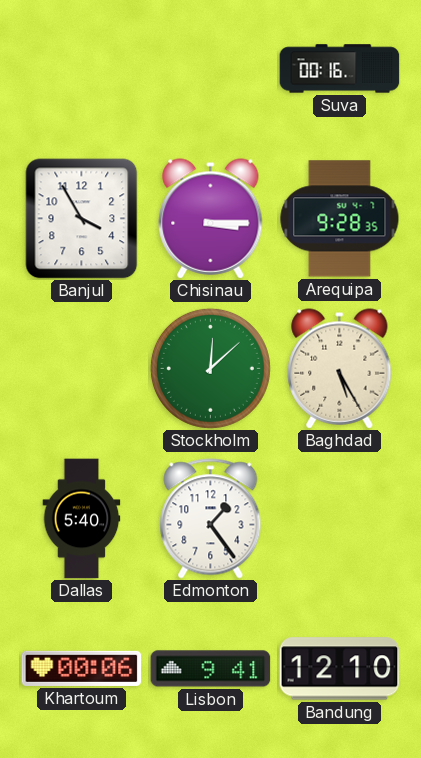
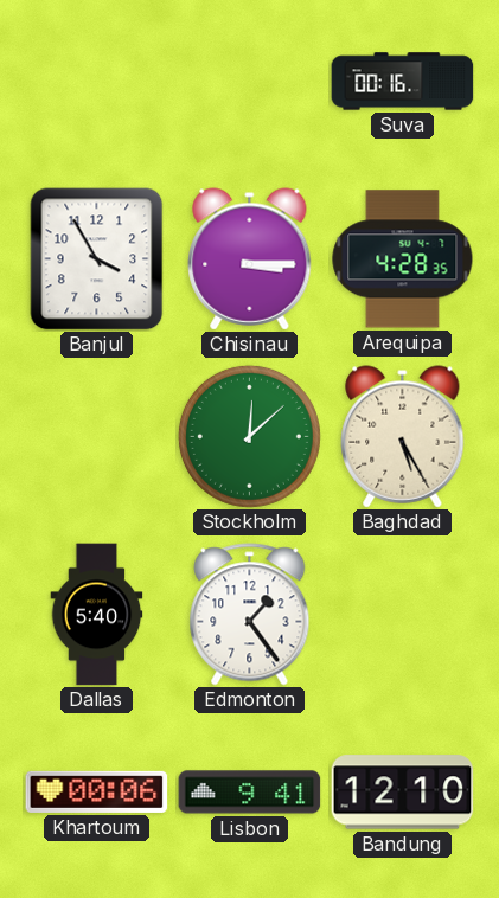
Arequipa: 9:28 -> 4:28
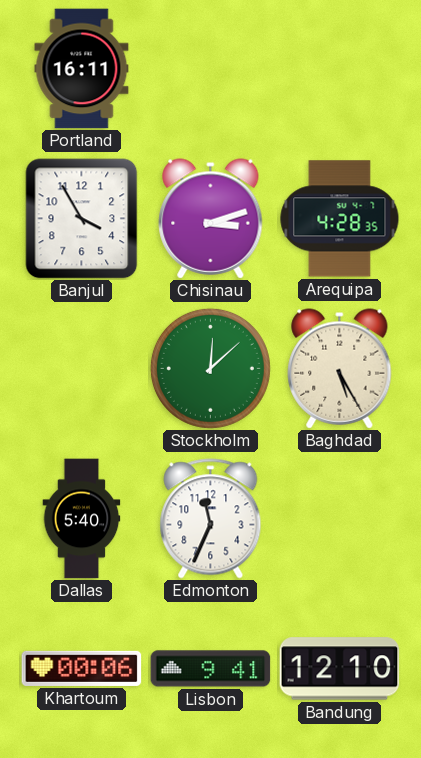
Portland: none -> 16:11
Suva: 00:16 -> none
Chisinau: 3:15 -> 3:12
Edmonton: 1:24 -> 11:34
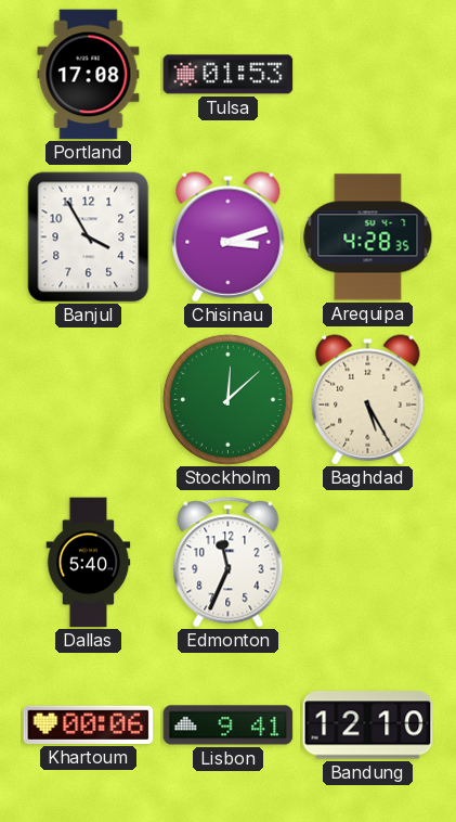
Portland: 16:11 -> 17:08
Tulsa: none -> 01:53
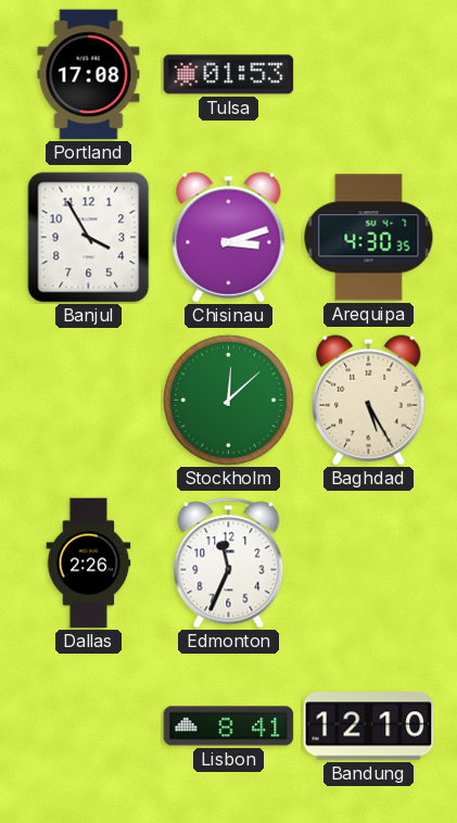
Arequipa: 4:28 -> 4:30
Dallas: 5:40 -> 2:26
Khartoum: 00:06 -> none
Lisbon: 9:41 -> 8:41
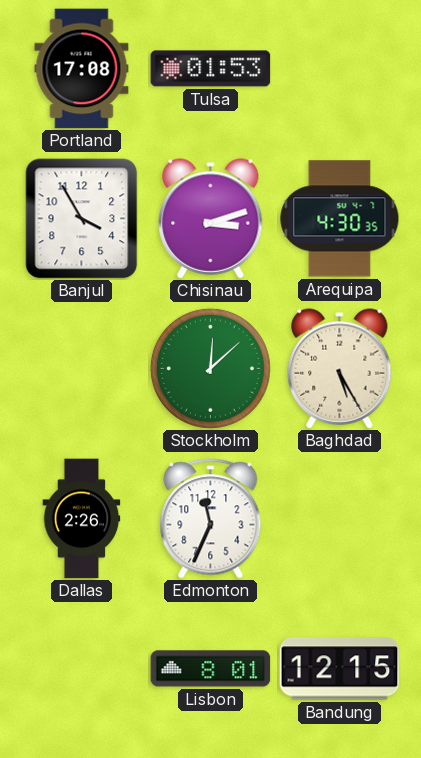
Lisbon: 8:41 -> 8:01
Bandung: 12:10 -> 12:15
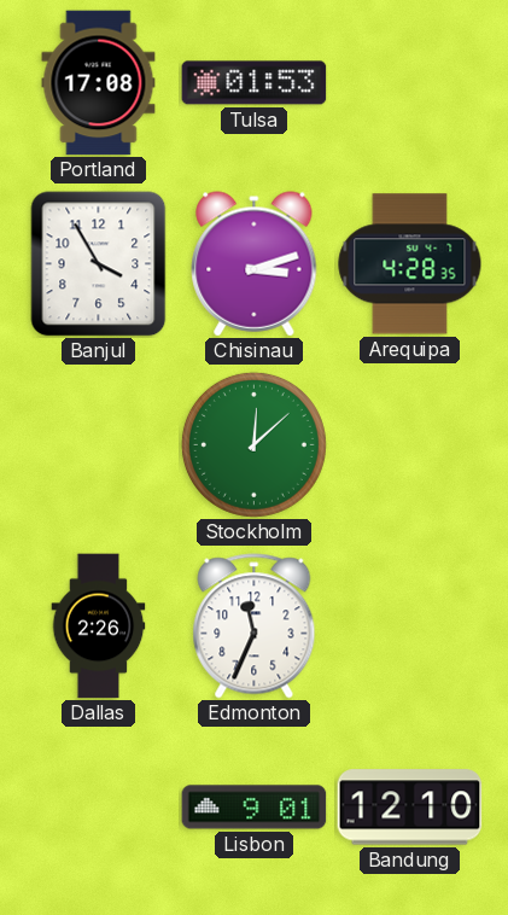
Arequipa: 4:30 -> 4:28
Baghdad: 5:25 -> none
Lisbon: 8:01 -> 9:01
Bandung: 12:15 -> 12:10
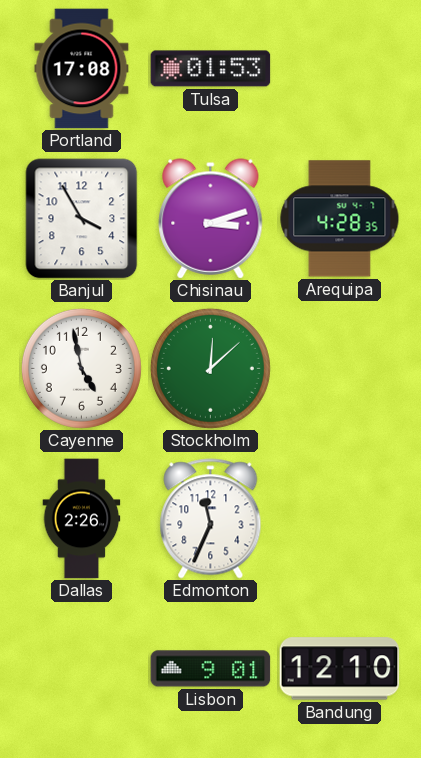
Cayenne: none -> 4:58
